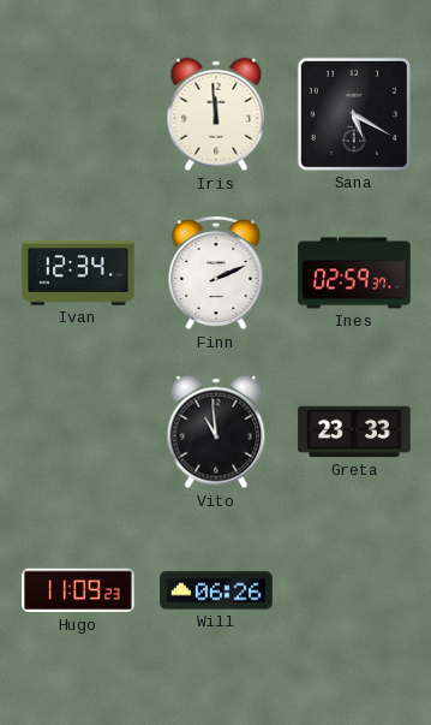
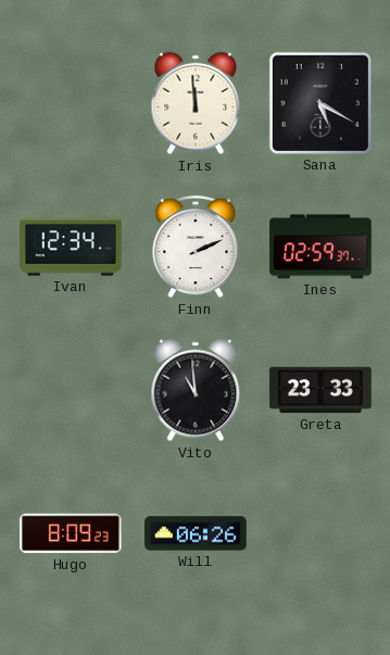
Hugo: 11:09 -> 8:09
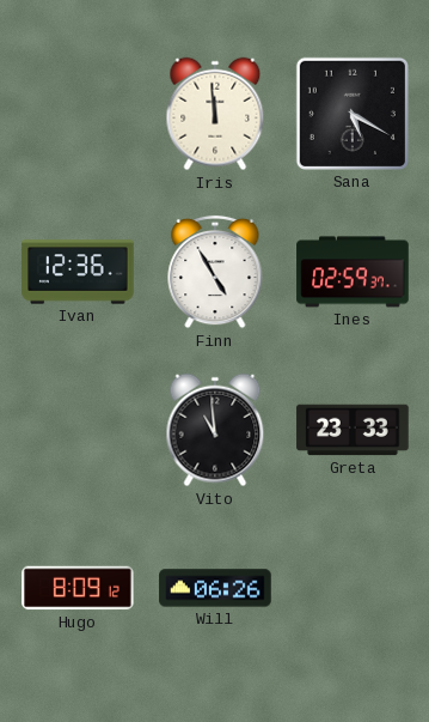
Ivan: 12:34 -> 12:36
Finn: 2:11 -> 4:55
Hugo: 8:09:23 -> 8:09:12
